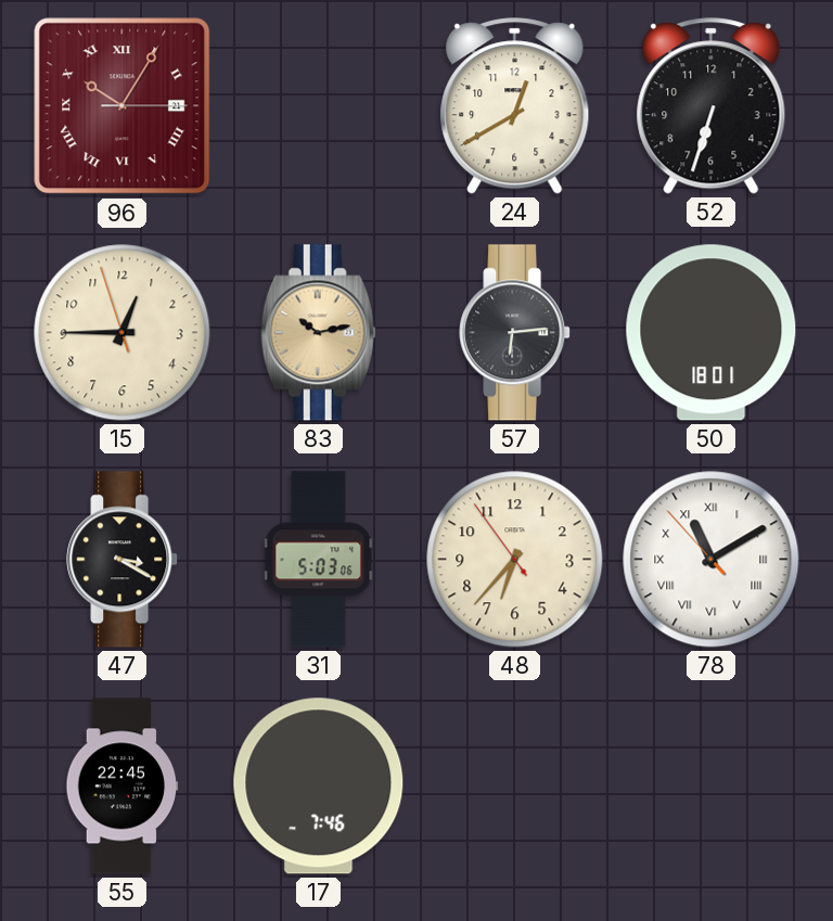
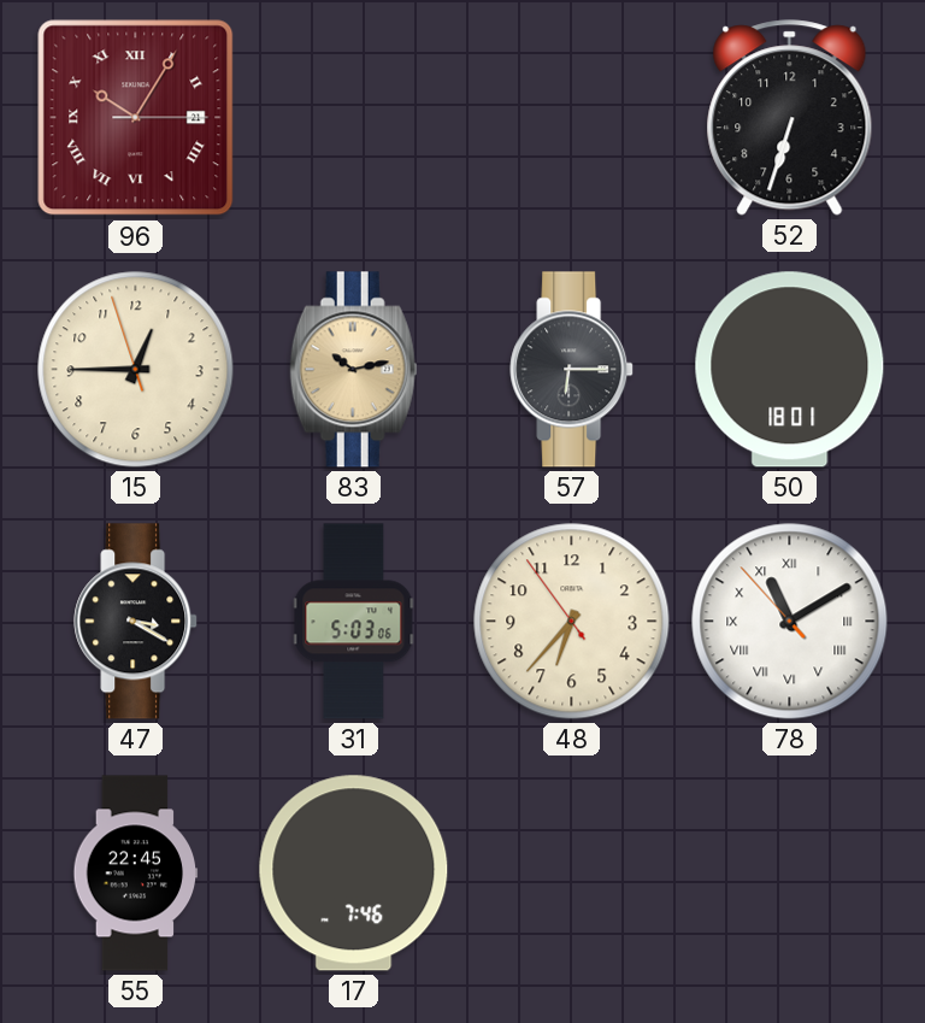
24: 12:40 -> none
57: 6:14 -> 6:15
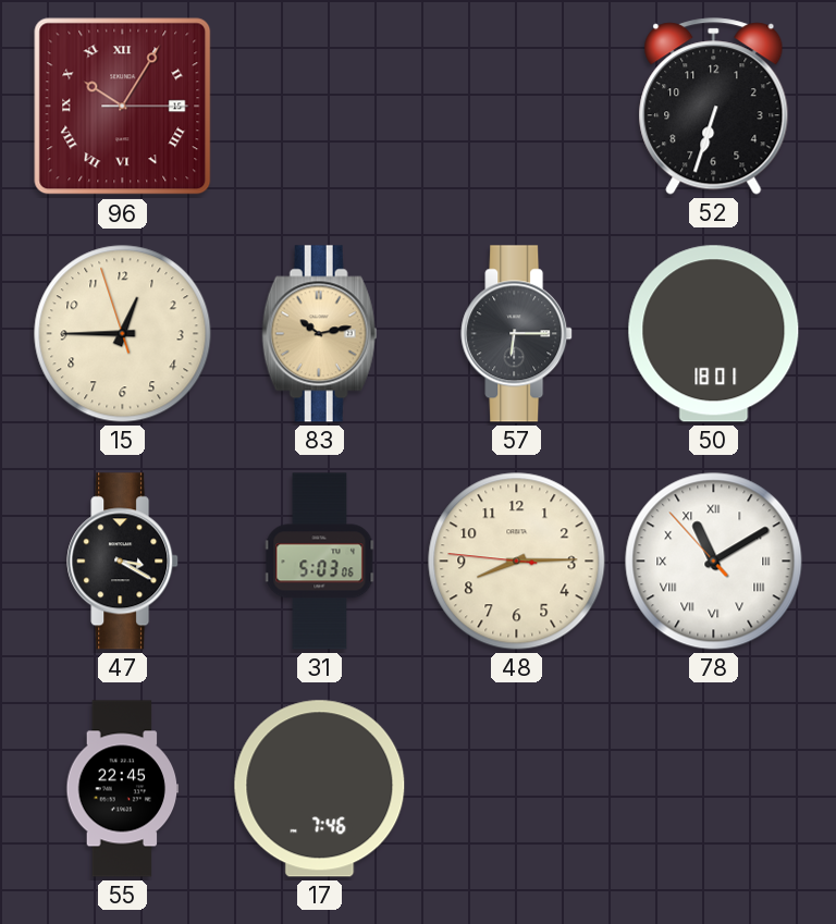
96 date: 21 -> 15
48: 6:36 -> 8:14
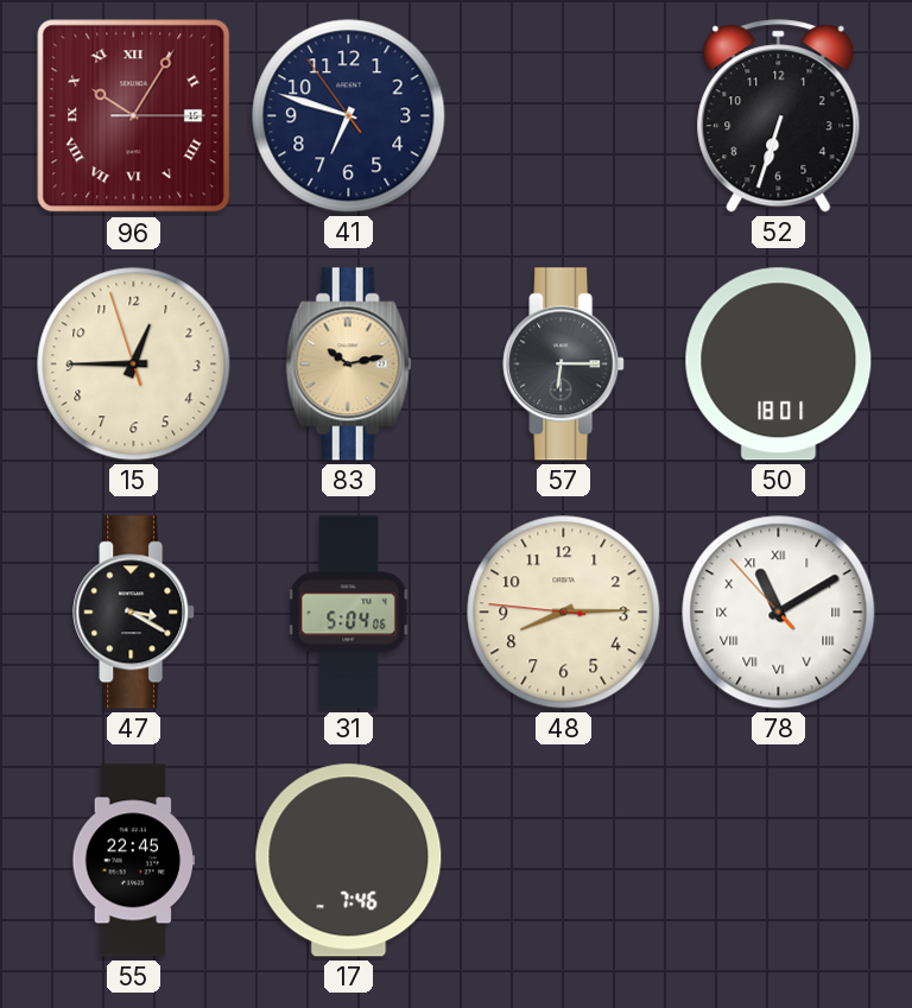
41: none -> 6:47
31: 5:03 -> 5:04
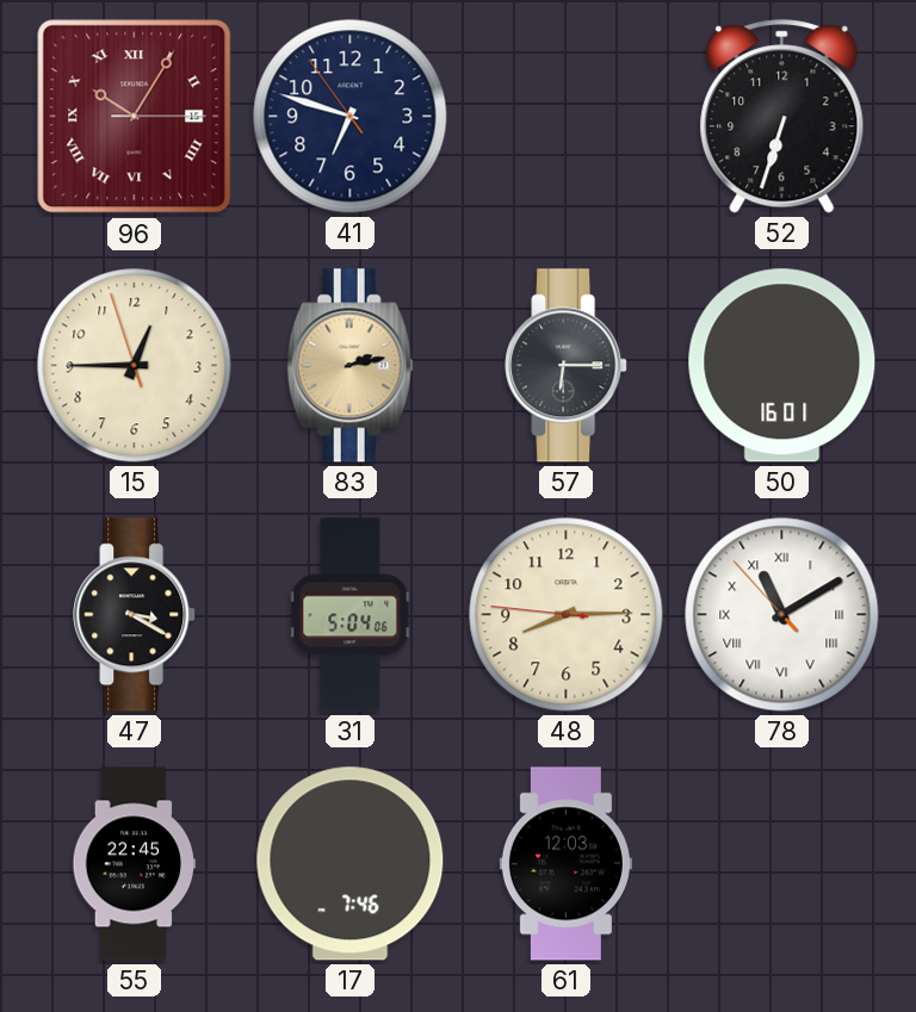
83: 10:13 -> 2:13
50: 18:01 -> 16:01
61: none -> 12:03
